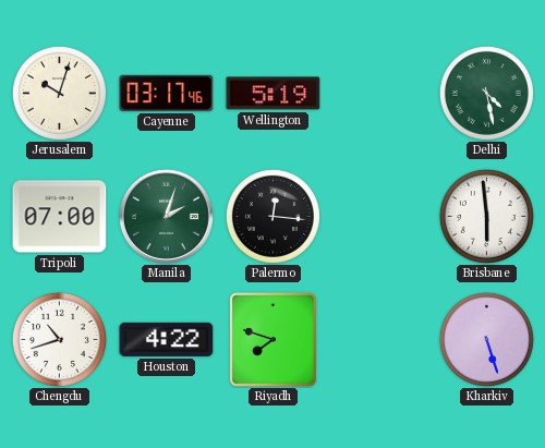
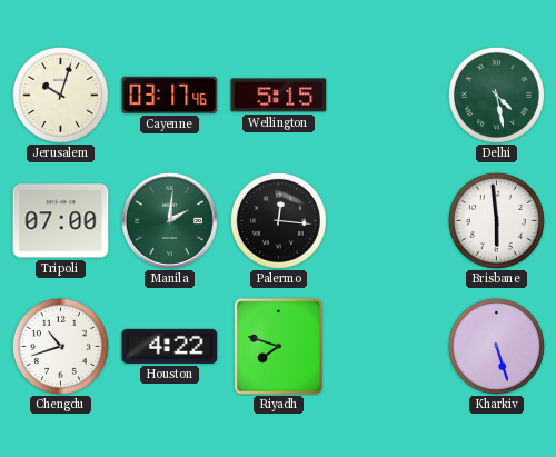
Wellington: 5:19 -> 5:15
Manila: 2:03 -> 2:01
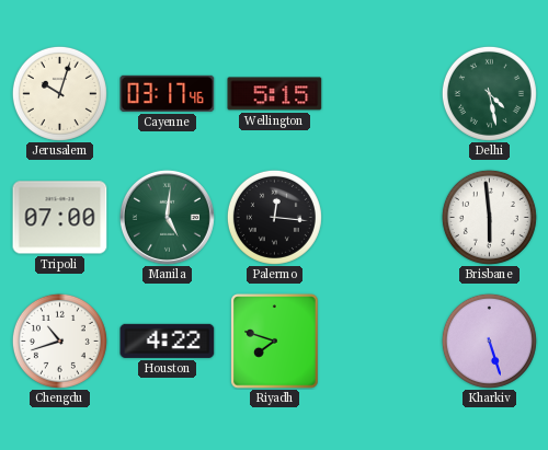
Manila: 2:01 -> 5:01
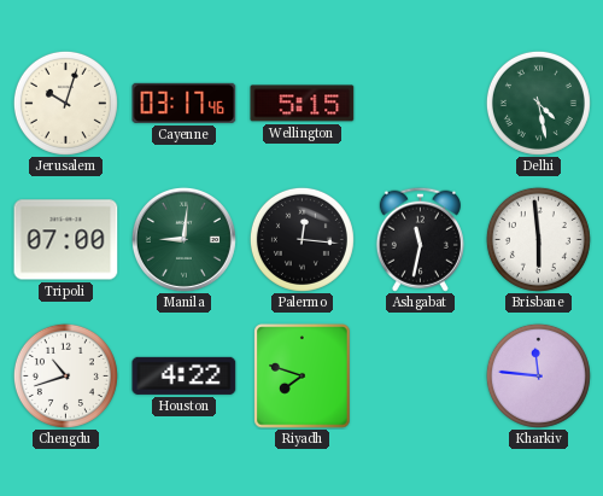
Manila: 5:01 -> 9:01
Ashgabat: none -> 11:32
Kharkiv: 5:27 -> 11:46
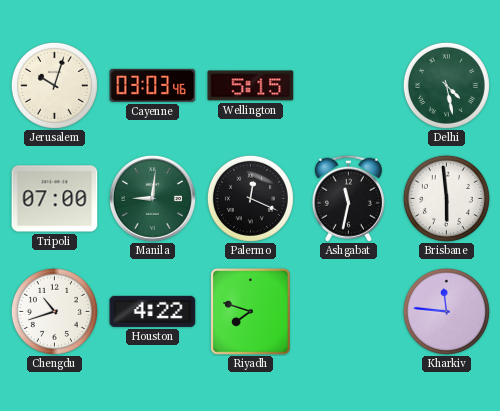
Cayenne: 03:17 -> 03:03
Palermo: 12:16 -> 12:19
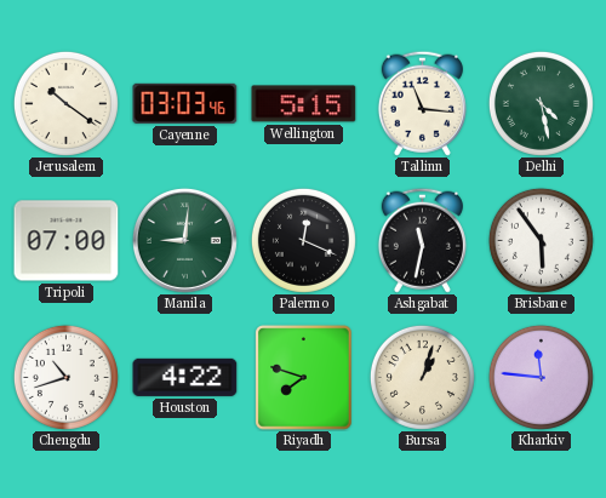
Jerusalem: 10:03 -> 10:21
Tallinn: none -> 11:16
Brisbane: 5:59 -> 5:54
Bursa: none -> 1:03
